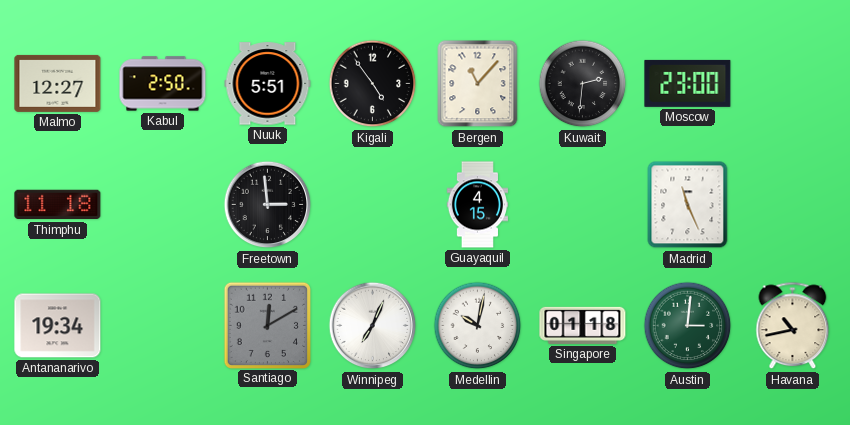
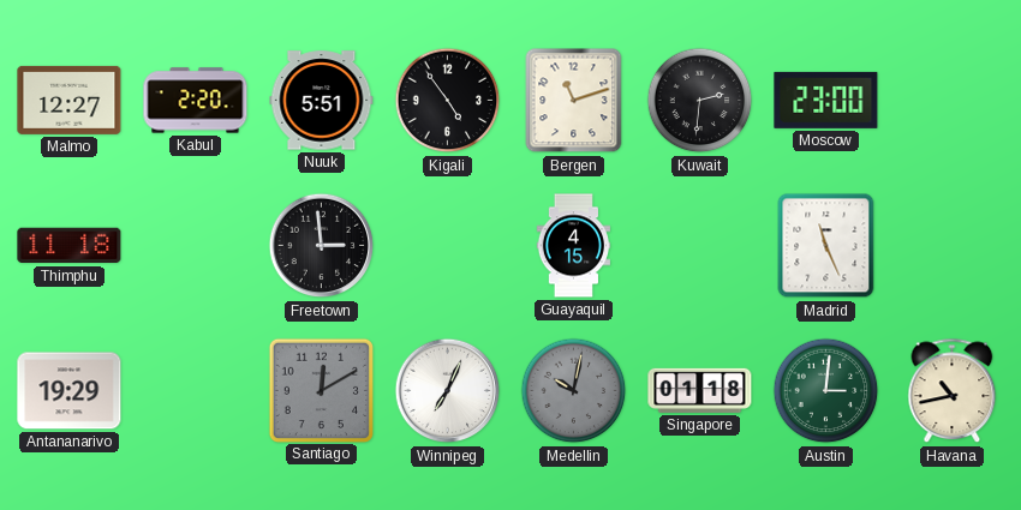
Kabul: 2:50 -> 2:20
Bergen: 11:07 -> 11:12
Antananarivo: 19:34 -> 19:29
Medellin dial: white -> grey
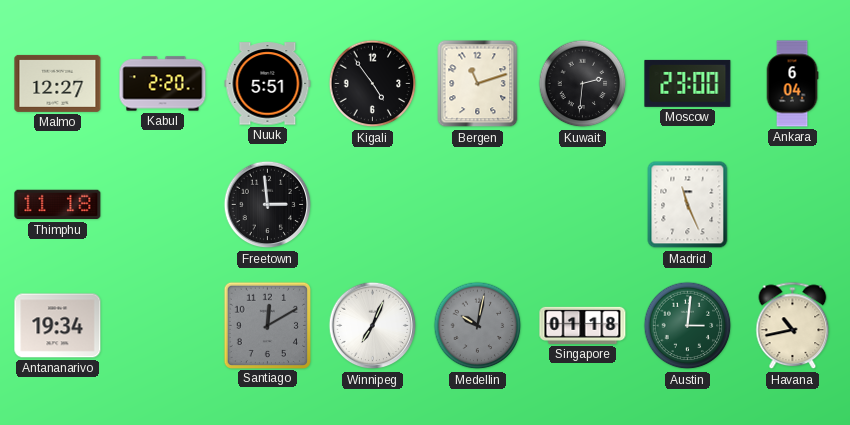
Ankara: none -> 6:04
Guayaquil: 4:15 -> none
Antananarivo: 19:29 -> 19:34
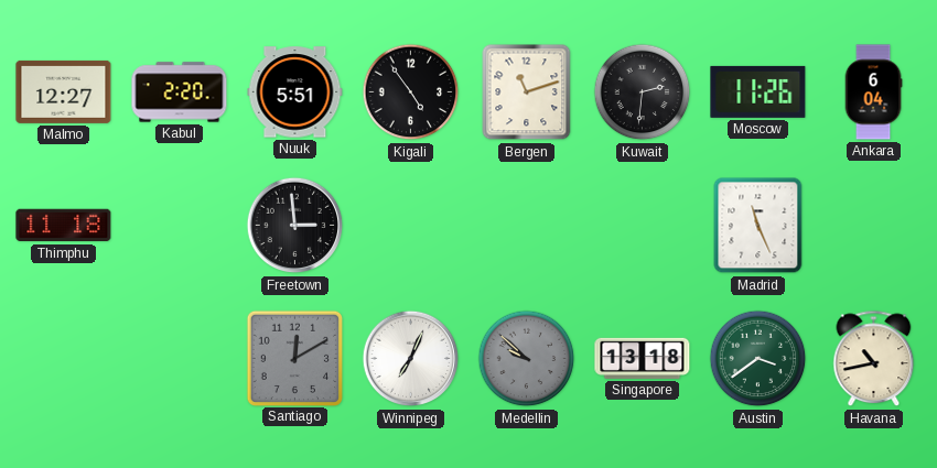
Moscow: 23:00 -> 11:26
Antananarivo: 19:34 -> none
Medellin: 10:02 -> 9:52
Singapore: 01:18 -> 13:18
Austin: 3:01 -> 3:39
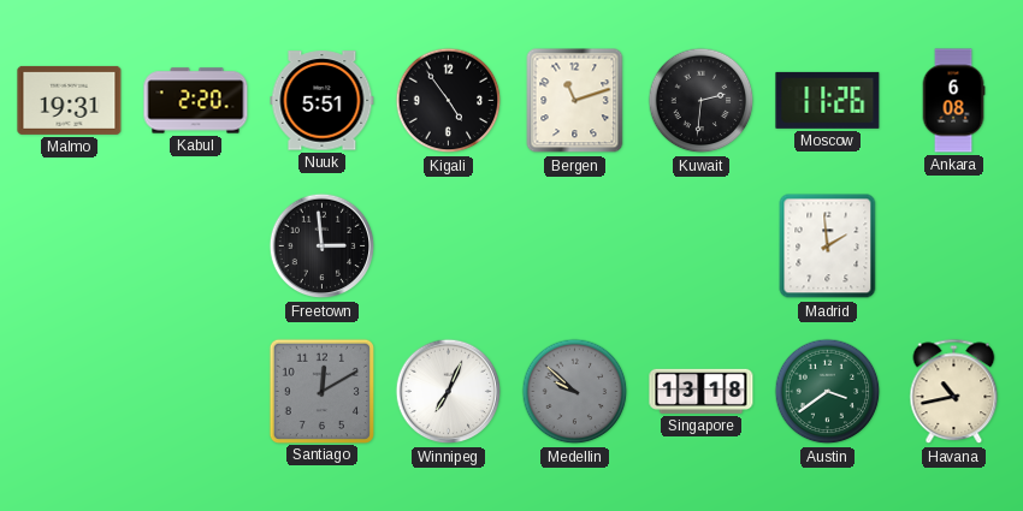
Malmo: 12:27 -> 19:31
Ankara: 6:04 -> 6:08
Thimphu: 11:18 -> none
Madrid: 11:26 -> 1:59
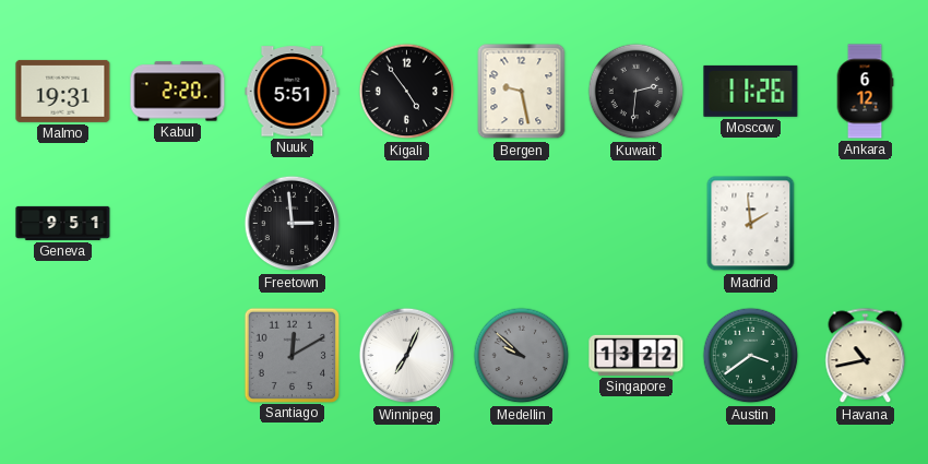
Bergen: 11:12 -> 9:28
Ankara: 6:08 -> 6:12
Geneva: none -> 9:51
Singapore: 13:18 -> 13:22
